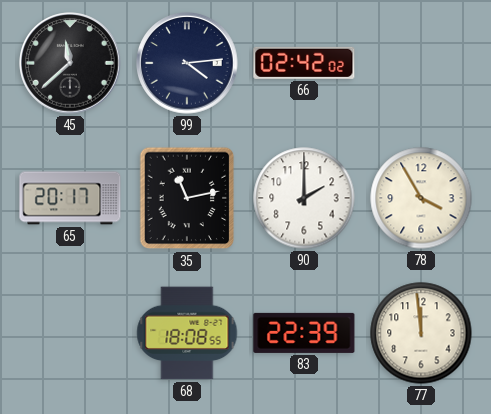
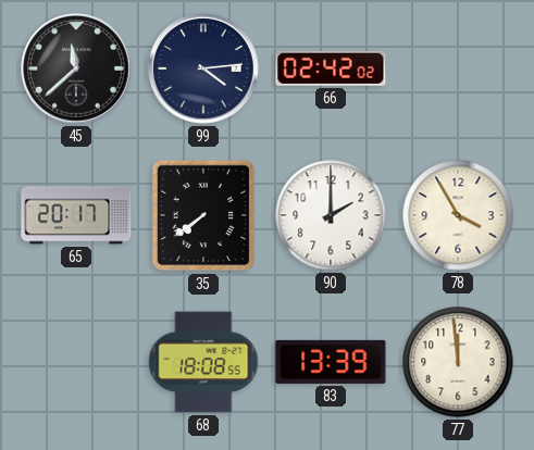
35: 11:13 -> 7:39
83: 22:39 -> 13:39
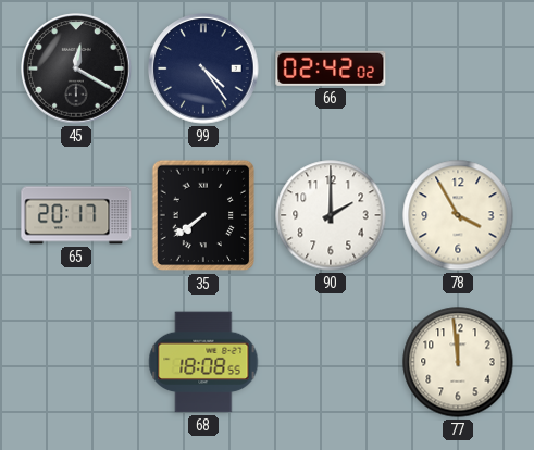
45: 11:38 -> 12:20
99: 4:14 -> 4:24
83: 13:39 -> none
